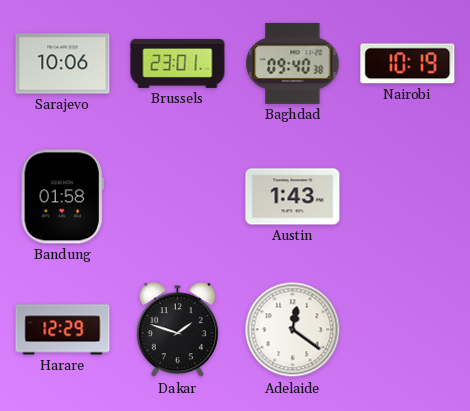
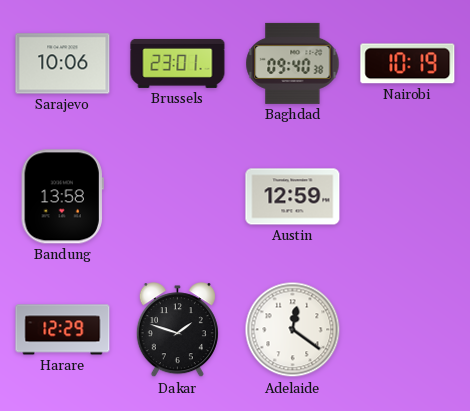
Bandung: 01:58 -> 13:58
Austin: 1:43 -> 12:59
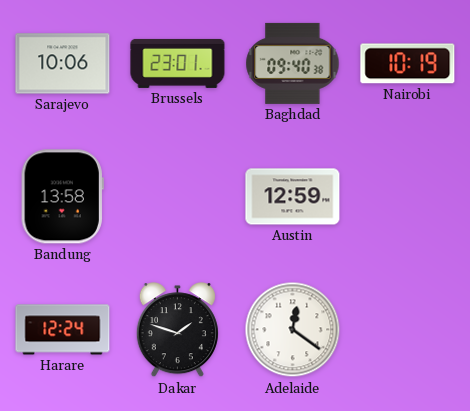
Harare: 12:29 -> 12:24
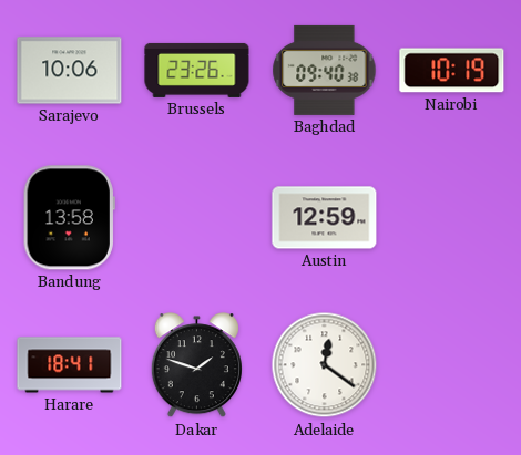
Brussels: 23:01 -> 23:26
Harare: 12:24 -> 18:41
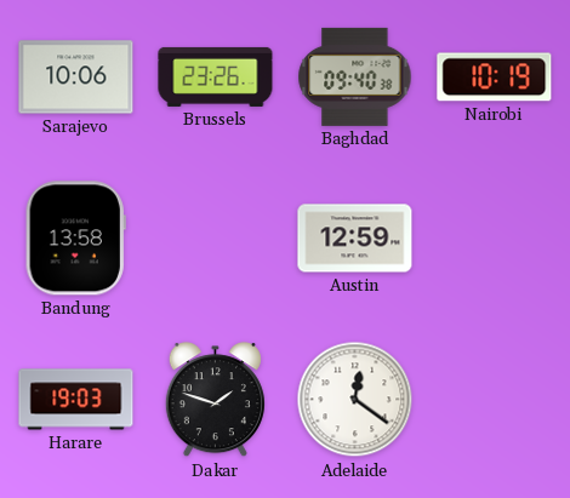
Harare: 18:41 -> 19:03
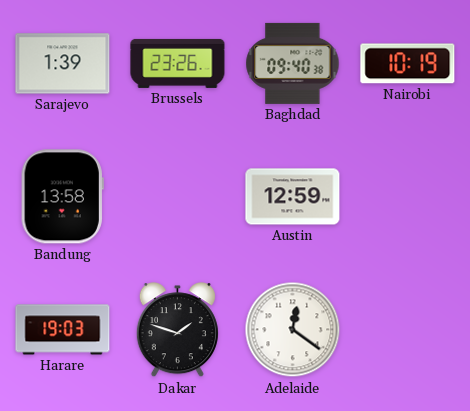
Sarajevo: 10:06 -> 1:39
